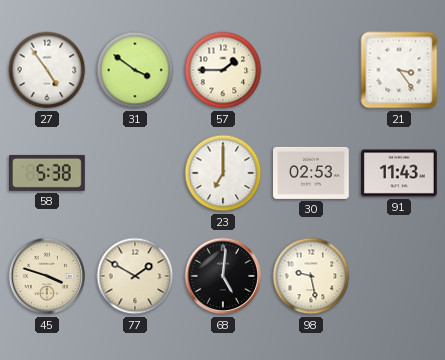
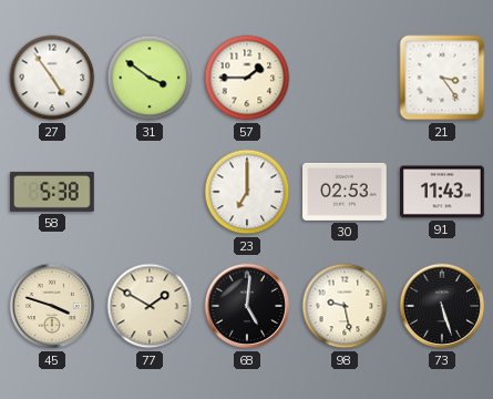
73: none -> 5:27
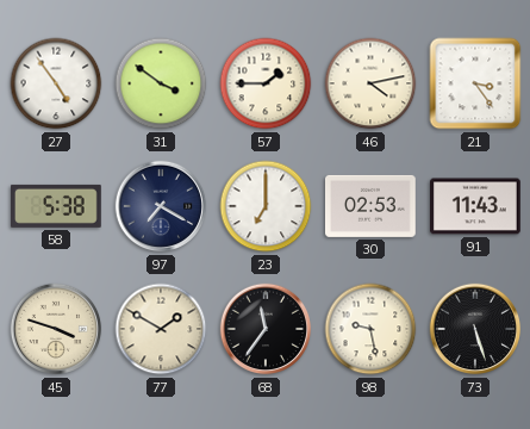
46: none -> 4:13
97: none -> 7:20
68: 5:01 -> 11:36
